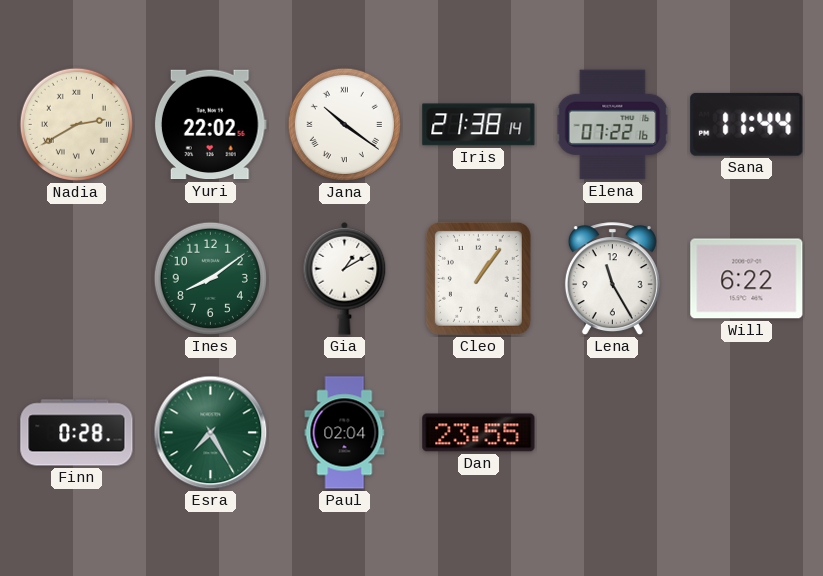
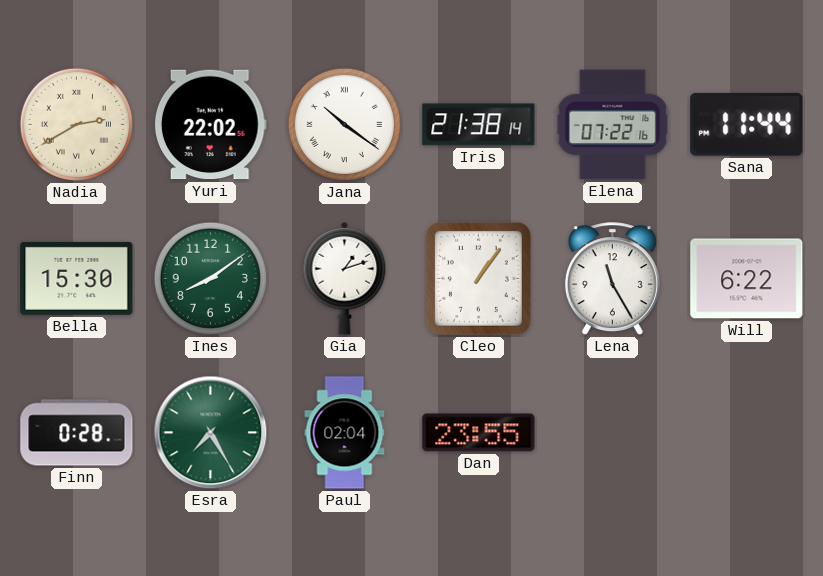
Bella: none -> 15:30
Gia: 1:10 -> 1:12
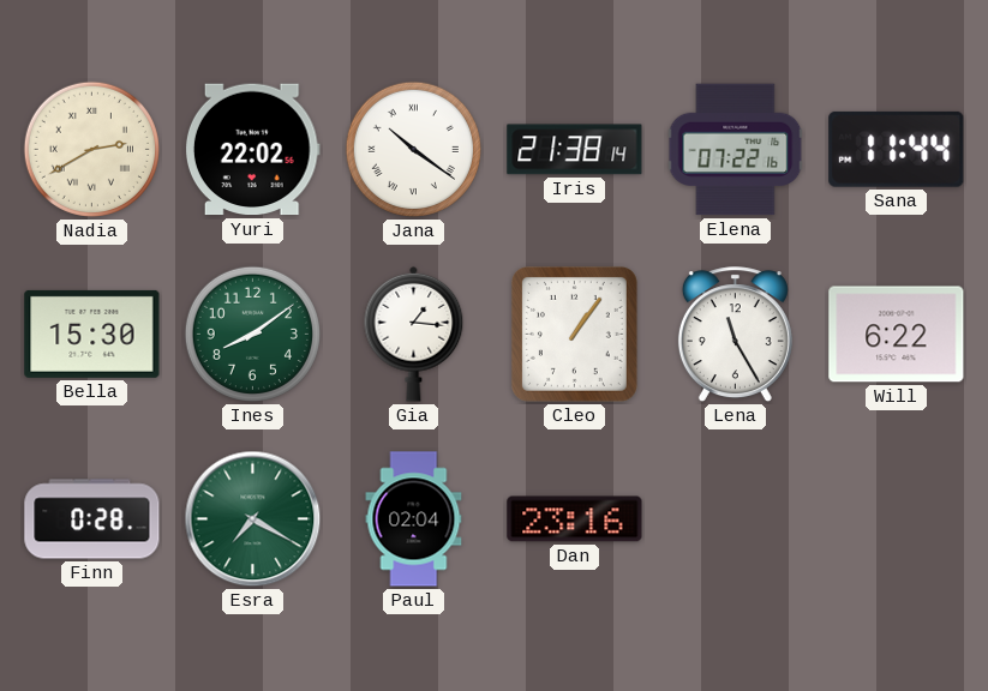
Gia: 1:12 -> 1:16
Esra: 7:25 -> 7:20
Dan: 23:55 -> 23:16
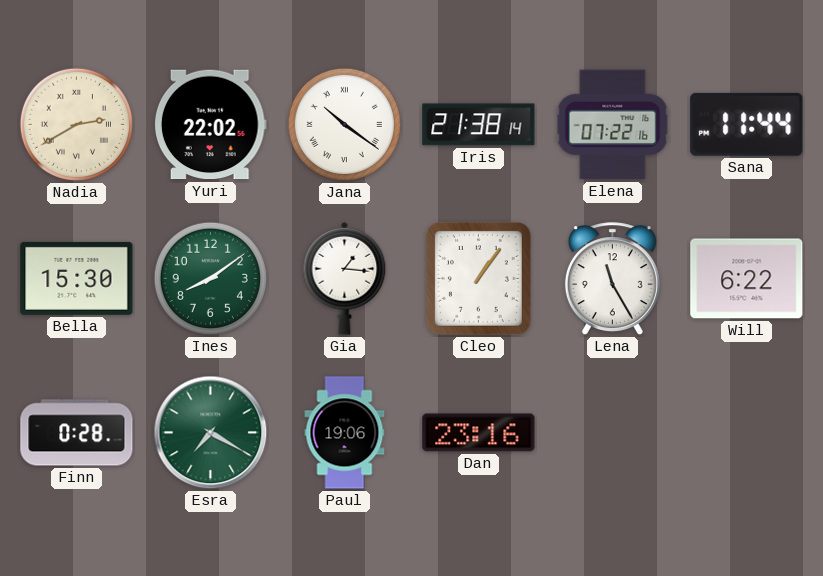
Paul: 02:04 -> 19:06
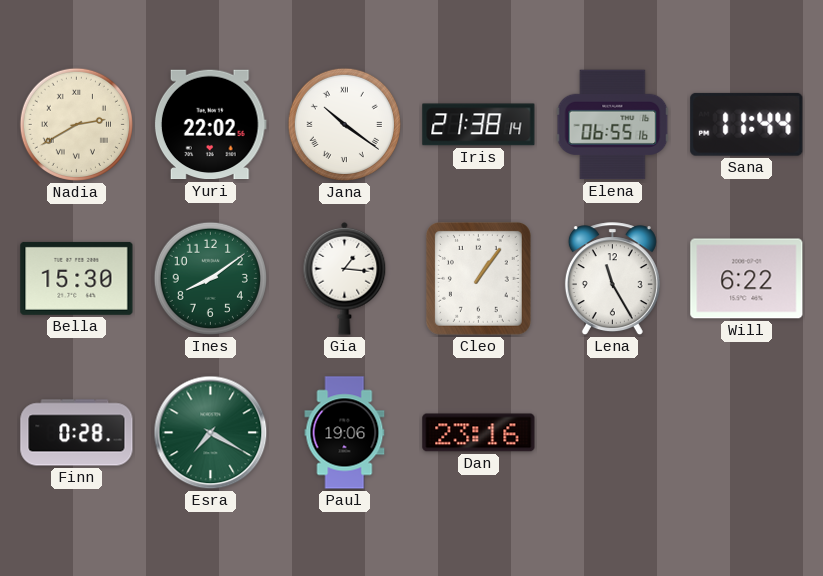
Elena: 07:22 -> 06:55
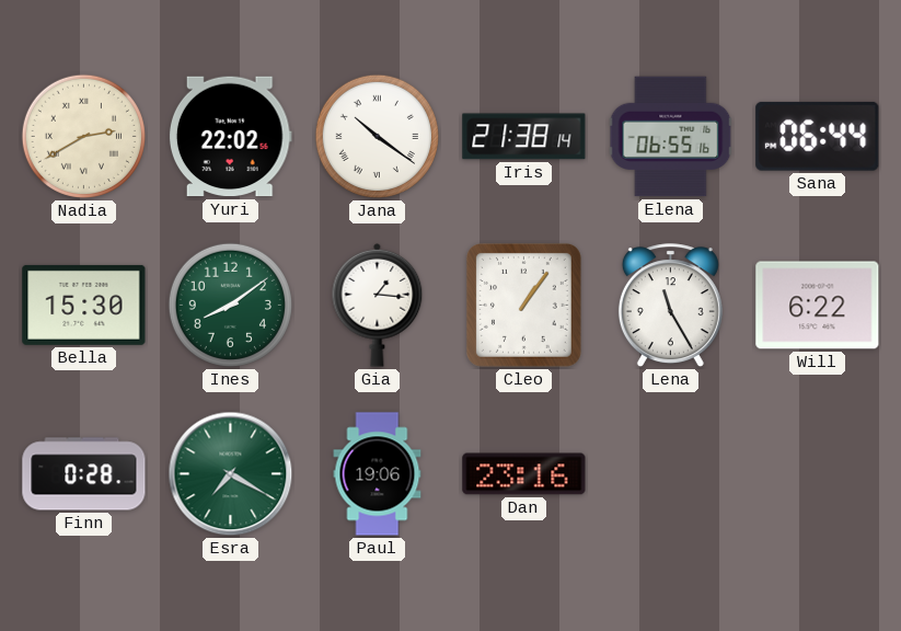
Sana: 11:44 -> 06:44
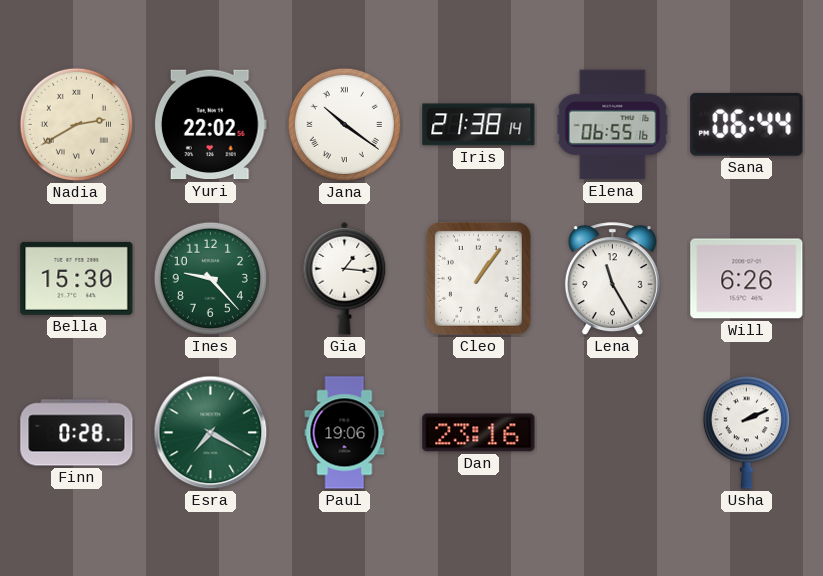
Ines: 8:09 -> 9:23
Will: 6:22 -> 6:26
Usha: none -> 2:11
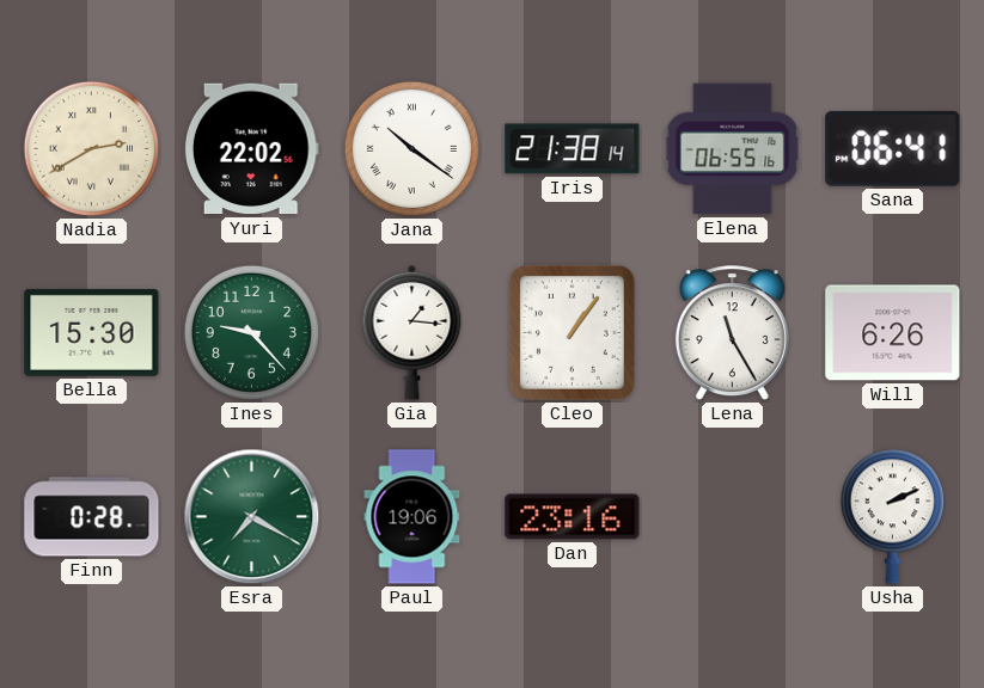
Sana: 06:44 -> 06:41
